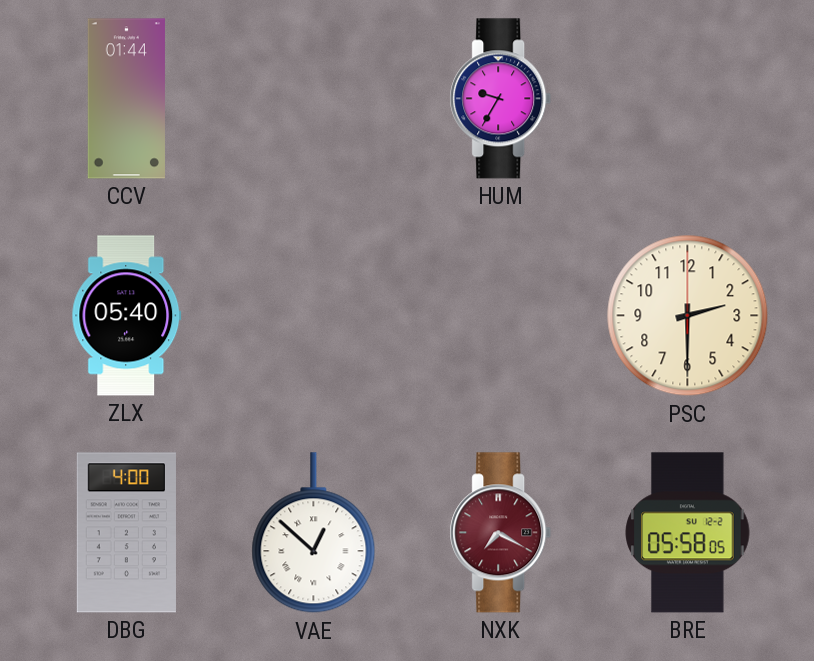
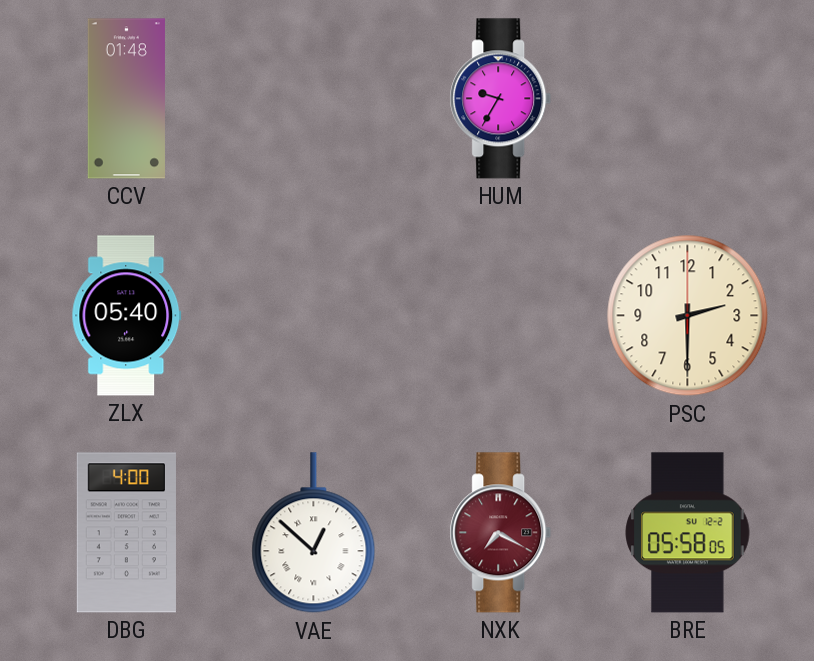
CCV: 01:44 -> 01:48
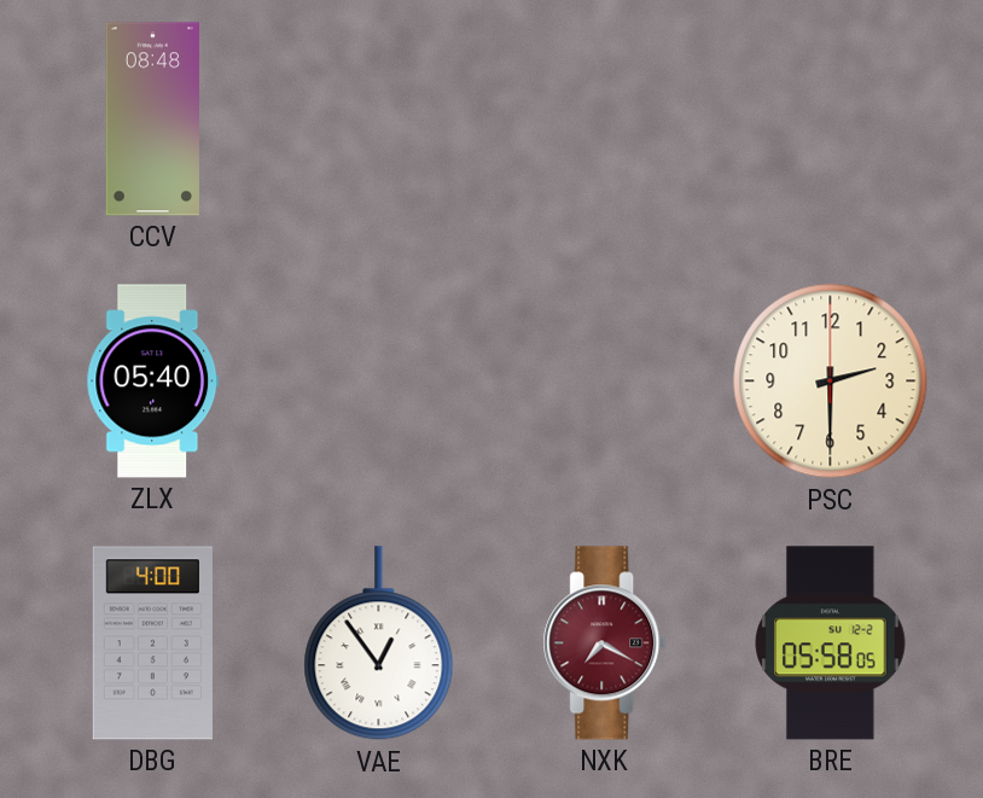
CCV: 01:48 -> 08:48
HUM: 9:35 -> none
VAE: 12:52 -> 12:54
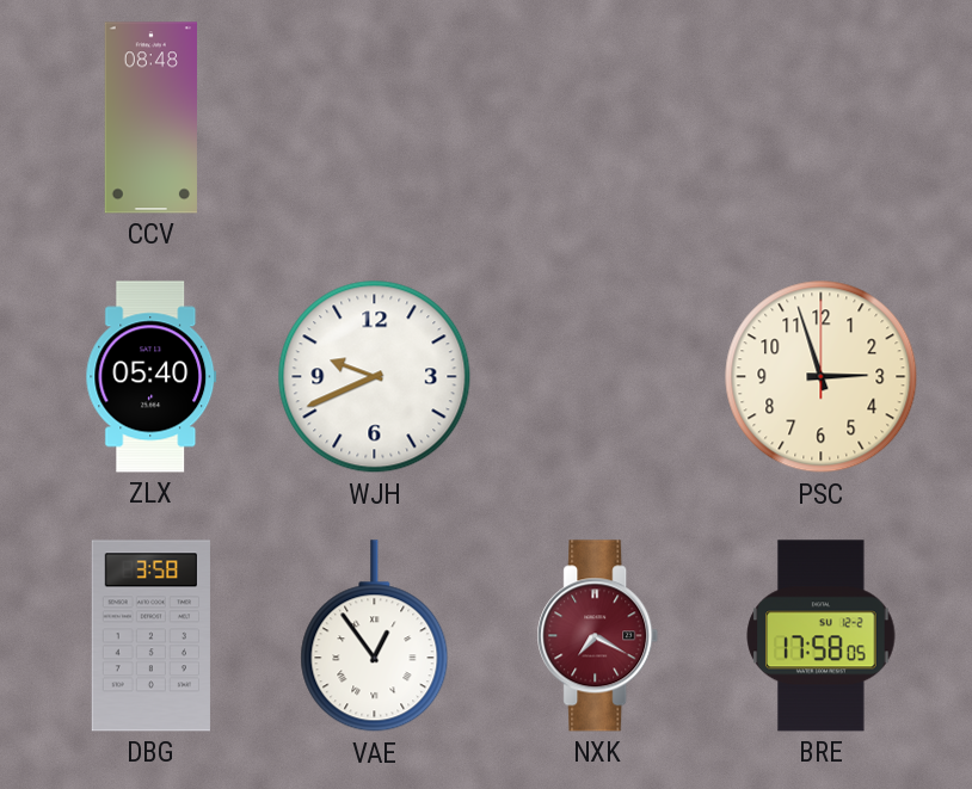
WJH: none -> 9:41
PSC: 2:30 -> 2:57
DBG: 4:00 -> 3:58
BRE: 05:58 -> 17:58
